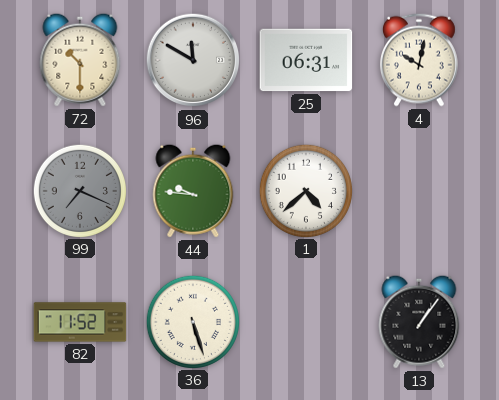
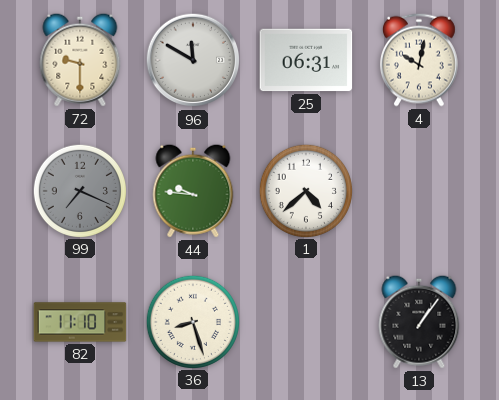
72: 10:30 -> 9:30
82: 11:52 -> 11:10
36: 5:27 -> 8:27
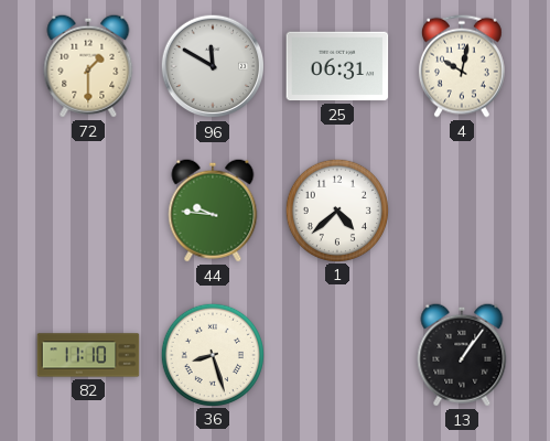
72: 9:30 -> 1:30
99: 7:19 -> none
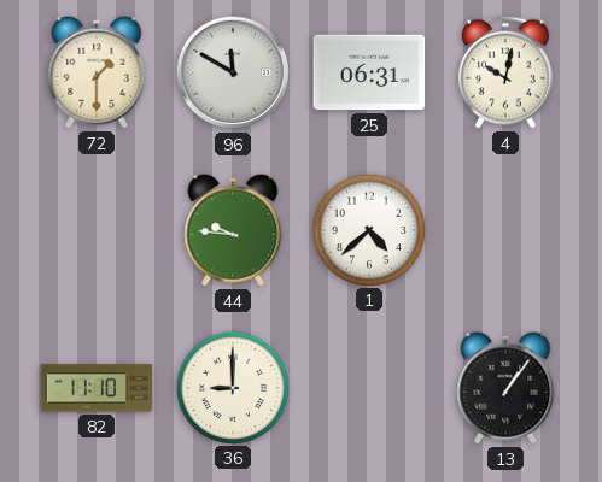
36: 8:27 -> 9:00
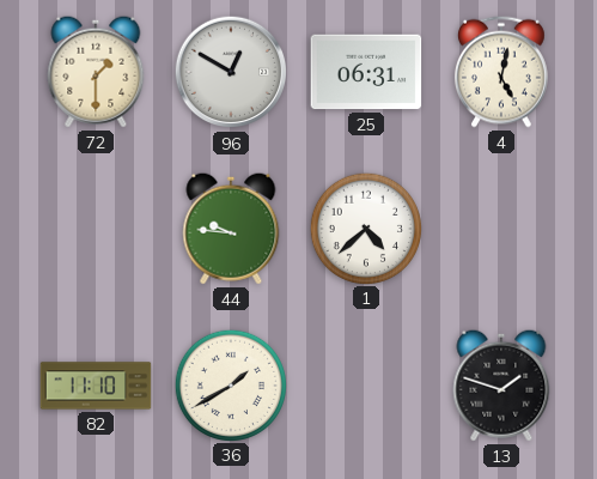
96: 11:50 -> 12:50
4: 10:02 -> 5:02
36: 9:00 -> 1:40
13: 1:06 -> 1:48
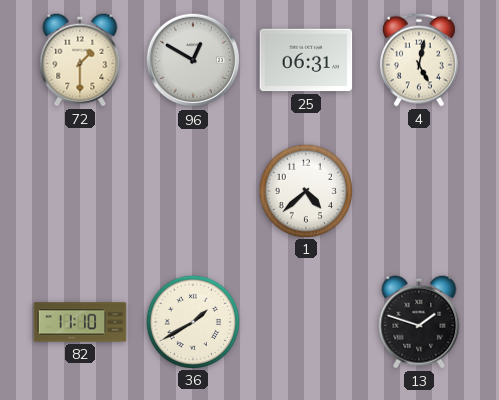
44: 9:46 -> none
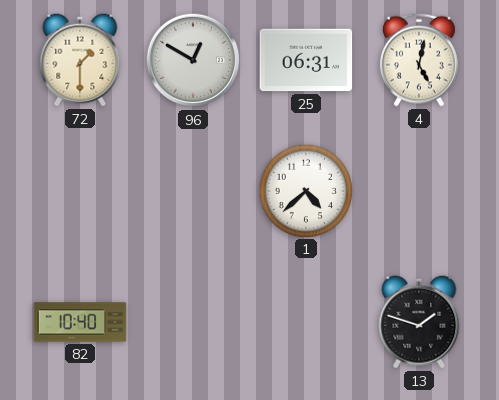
82: 11:10 -> 10:40
36: 1:40 -> none
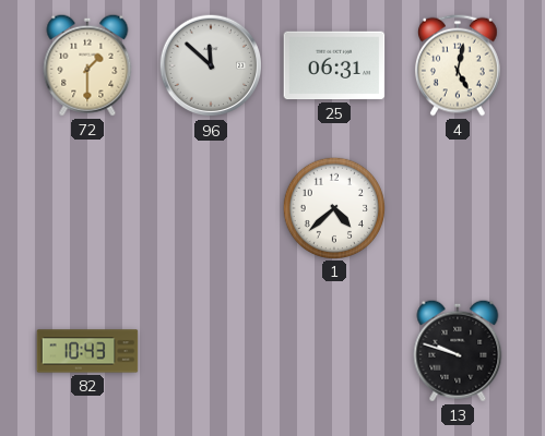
96: 12:50 -> 11:52
82: 10:40 -> 10:43
13: 1:48 -> 9:48
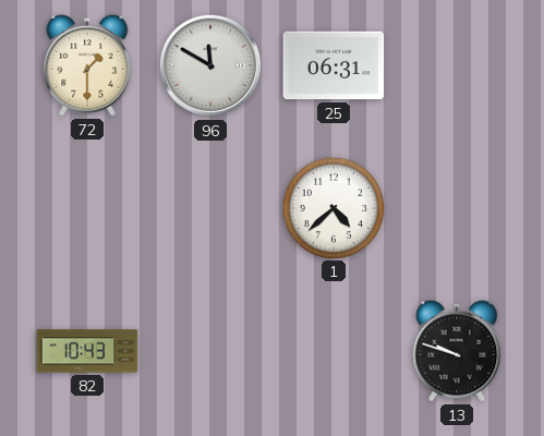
96: 11:52 -> 11:50
4: 5:02 -> none
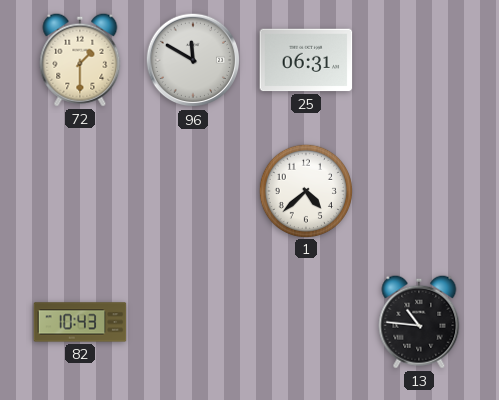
13: 9:48 -> 10:46
